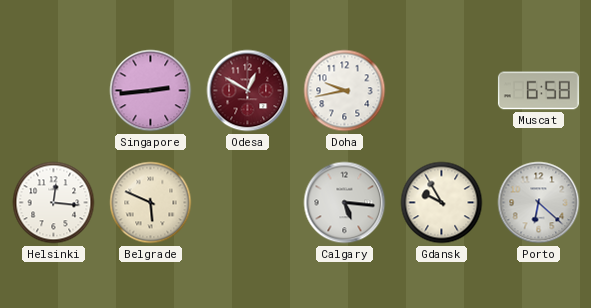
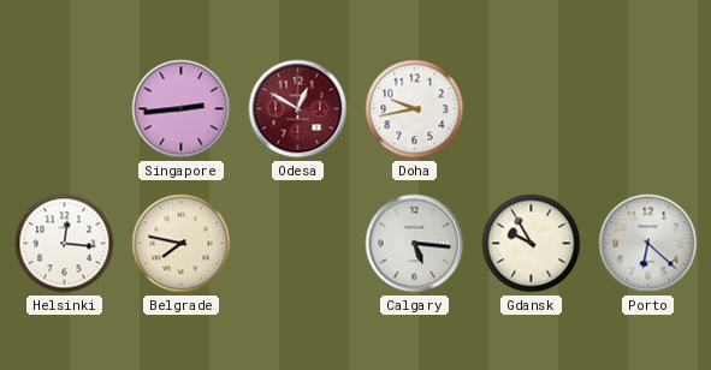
Muscat: 6:58 -> none
Belgrade: 5:49 -> 7:47
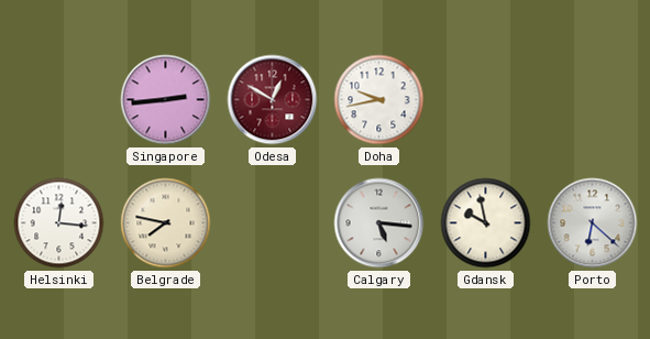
Gdansk: 9:55 -> 9:58
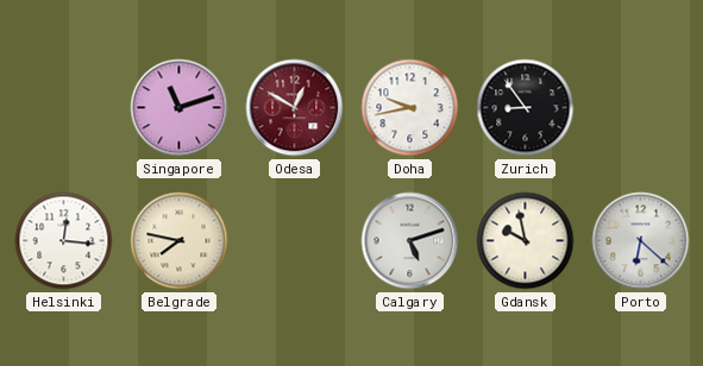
Singapore: 2:44 -> 11:12
Zurich: none -> 8:54
Calgary: 5:16 -> 5:12
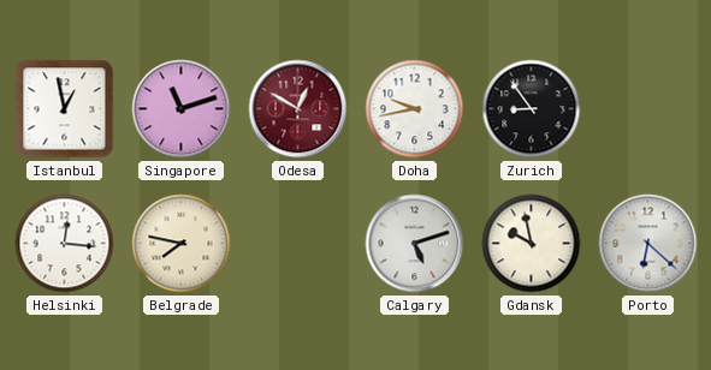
Istanbul: none -> 12:58
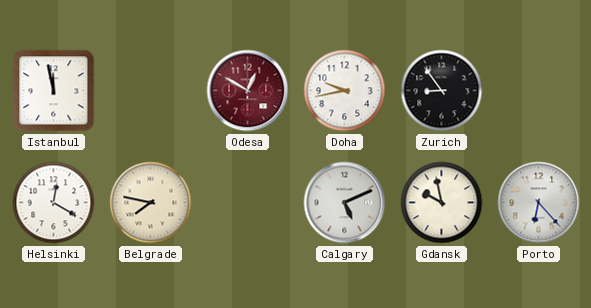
Istanbul: 12:58 -> 11:58
Singapore: 11:12 -> none
Helsinki: 12:16 -> 12:20
Calgary: 5:12 -> 5:11
Porto: 6:22 -> 6:23
